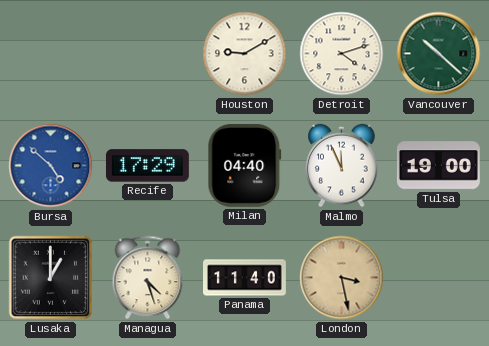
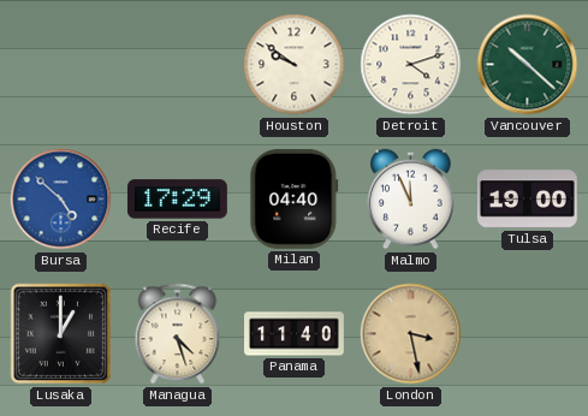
Houston: 9:10 -> 9:51
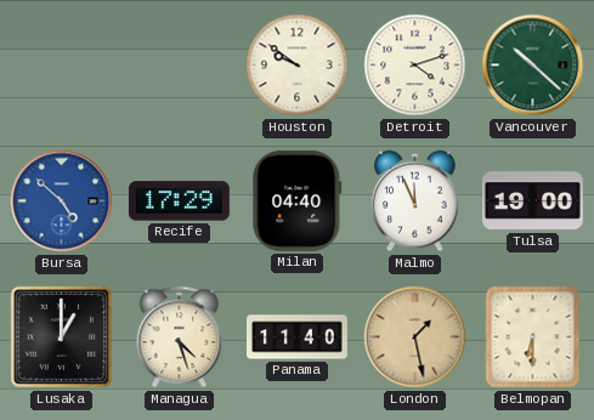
London: 3:28 -> 1:28
Belmopan: none -> 6:30
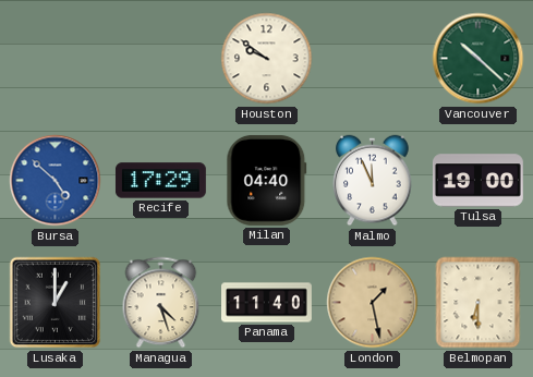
Detroit: 4:12 -> none
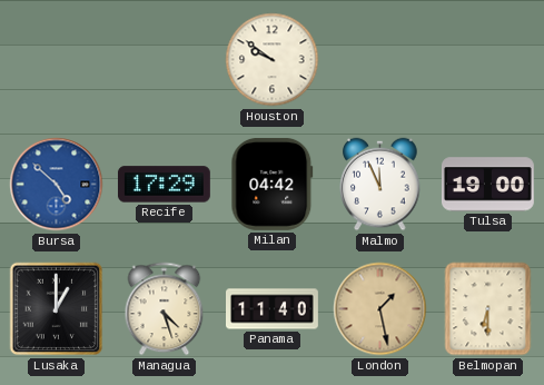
Vancouver: 10:22 -> none
Milan: 04:40 -> 04:42
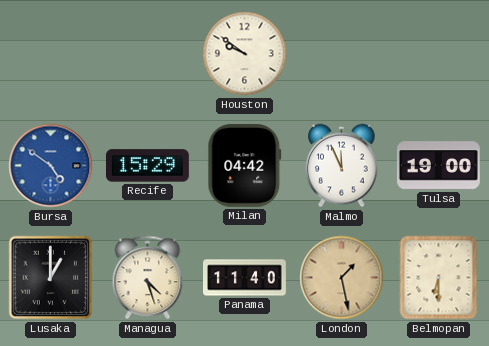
Bursa: 4:52 -> 4:51
Recife: 17:29 -> 15:29
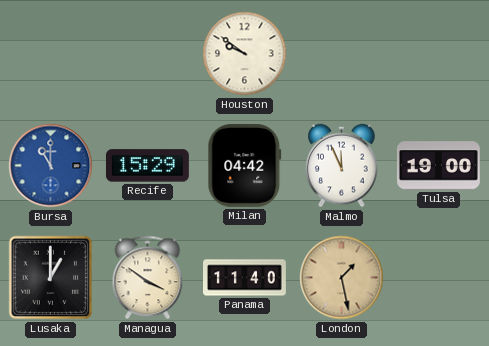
Bursa: 4:51 -> 11:00
Managua: 4:27 -> 3:51
Belmopan: 6:30 -> none
